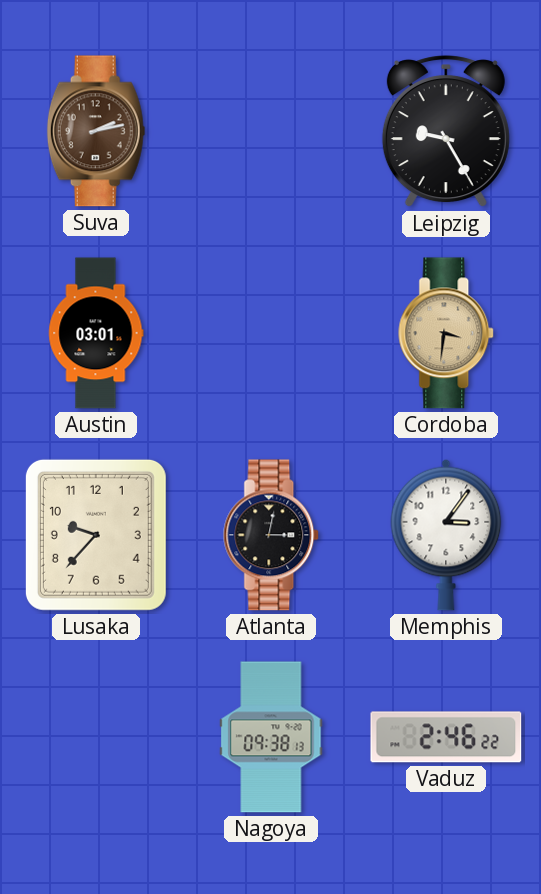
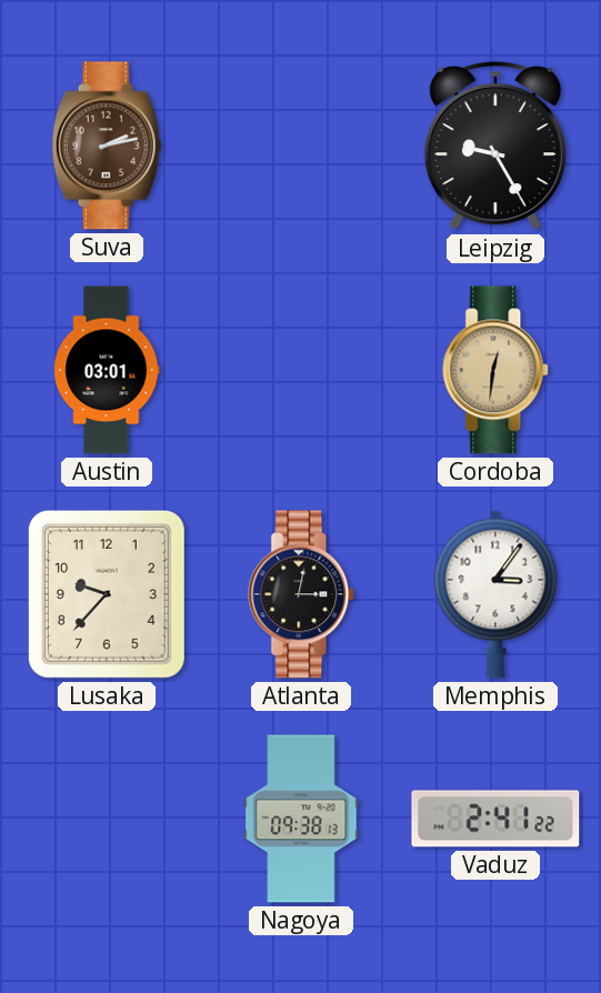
Cordoba: 3:31 -> 12:31
Vaduz: 2:46 -> 2:41
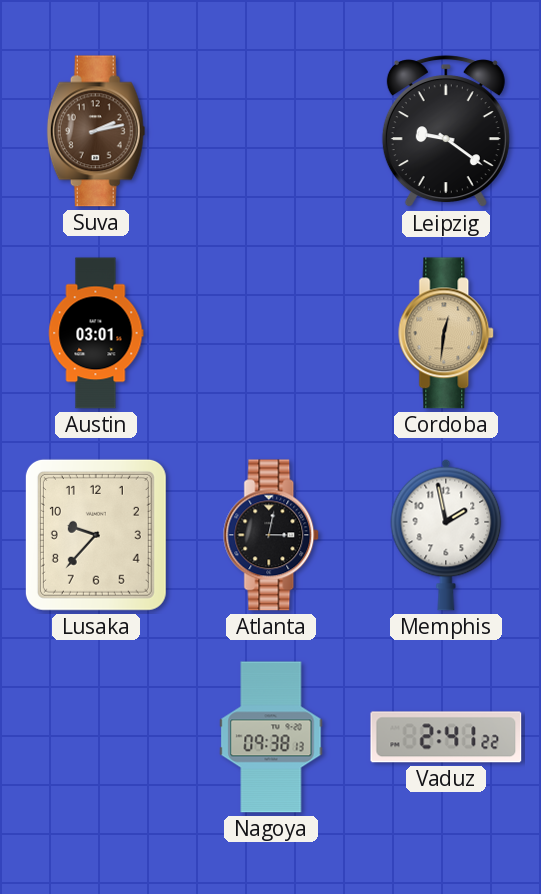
Leipzig: 9:25 -> 9:21
Memphis: 3:06 -> 1:58
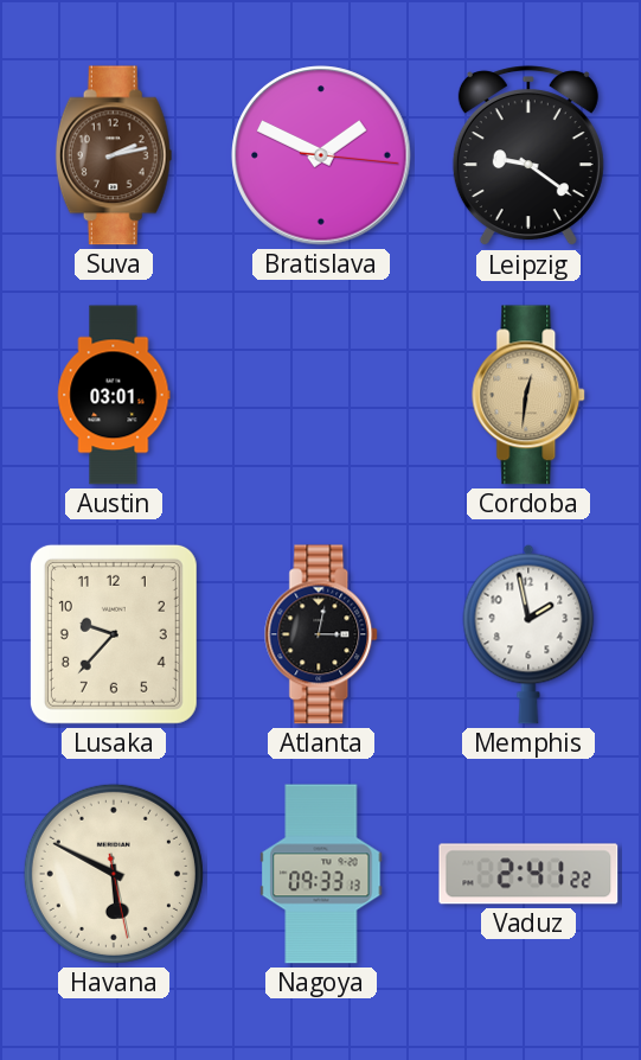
Bratislava: none -> 1:49
Havana: none -> 5:49
Nagoya: 09:38 -> 09:33
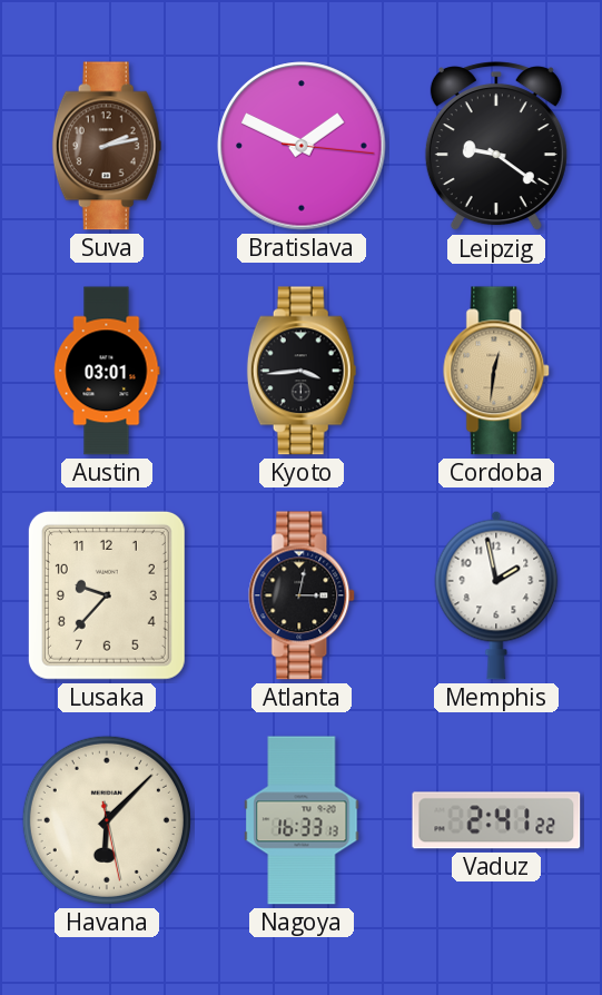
Kyoto: none -> 3:44
Havana: 5:49 -> 6:07
Nagoya: 09:33 -> 16:33
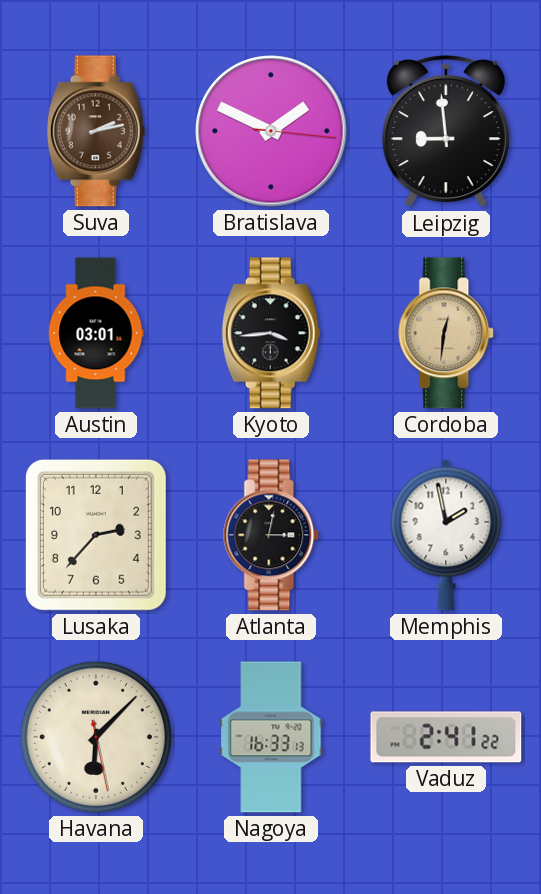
Leipzig: 9:21 -> 8:59
Lusaka: 9:37 -> 2:37
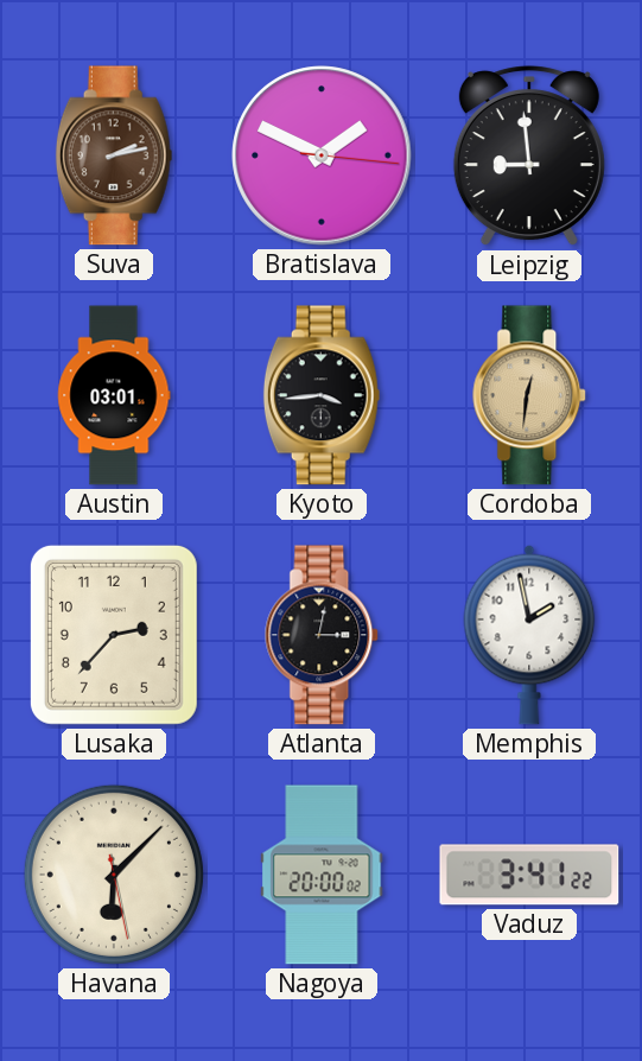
Nagoya: 16:33 -> 20:00
Vaduz: 2:41 -> 3:41
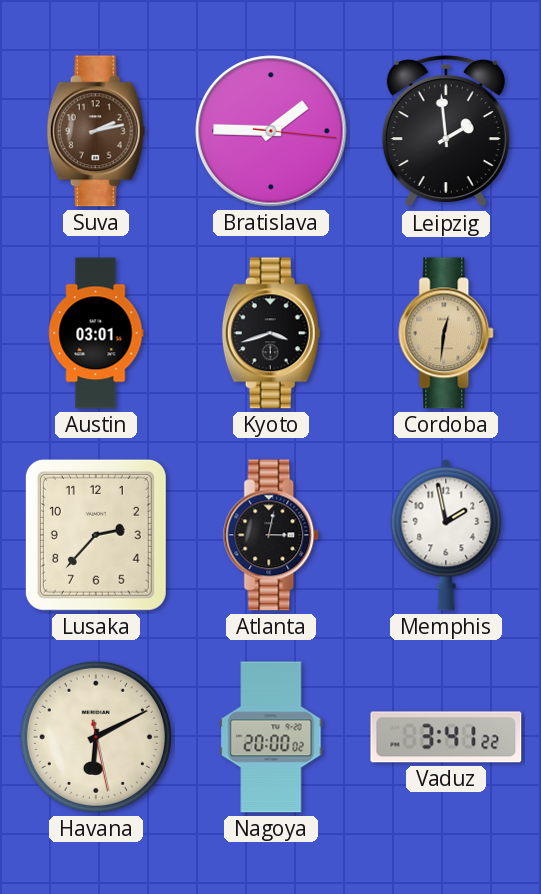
Bratislava: 1:49 -> 1:45
Leipzig: 8:59 -> 1:59
Kyoto: 3:44 -> 3:42
Havana: 6:07 -> 6:10
